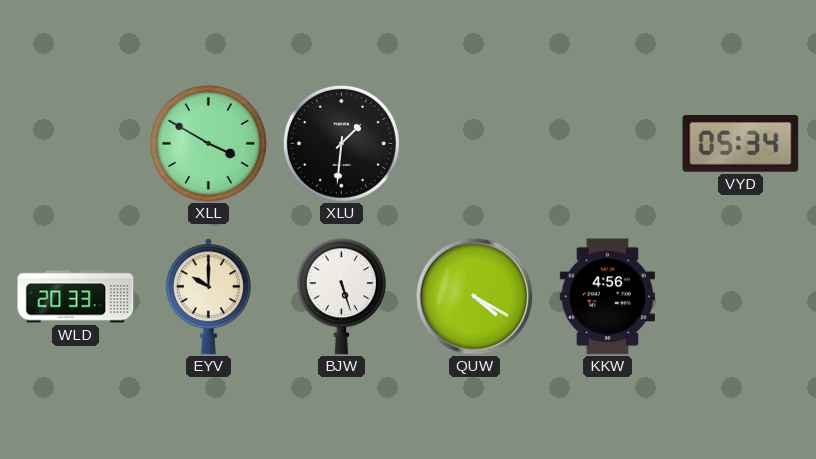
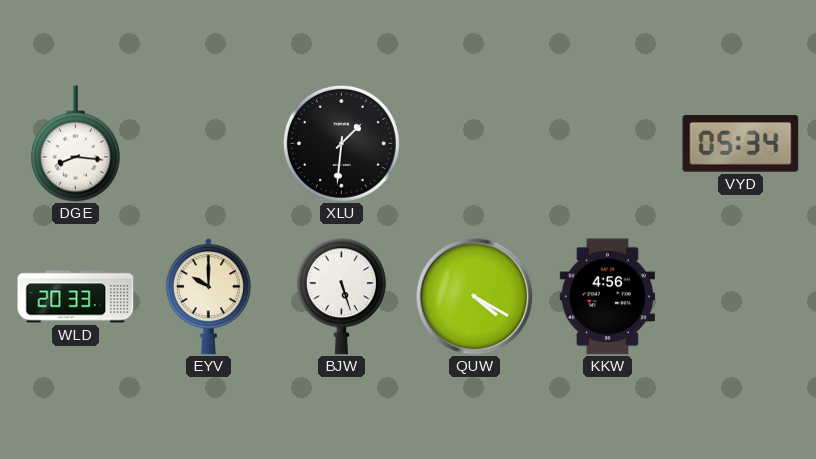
DGE: none -> 8:16
XLL: 3:50 -> none
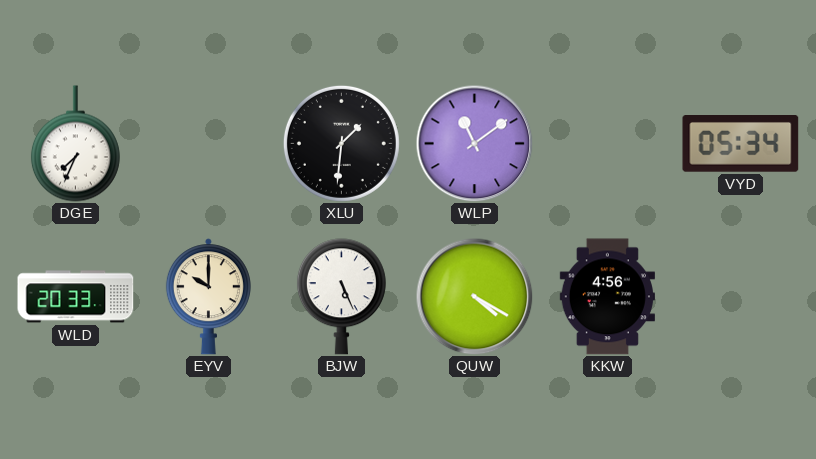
DGE: 8:16 -> 7:34
WLP: none -> 11:09
BJW: 5:27 -> 5:26
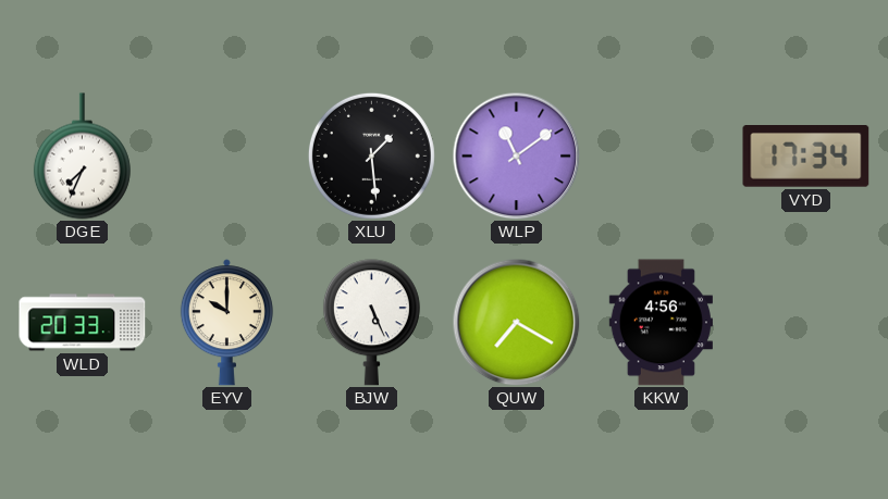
XLU: 1:31 -> 1:29
VYD: 05:34 -> 17:34
QUW: 4:20 -> 7:20
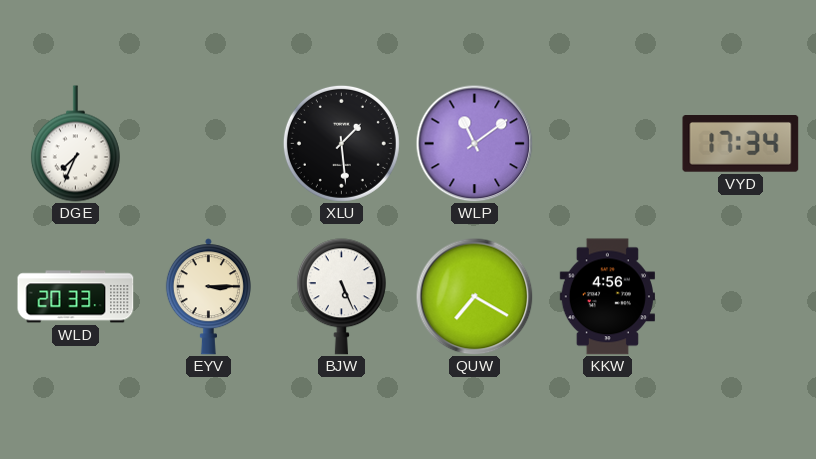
EYV: 10:00 -> 3:15
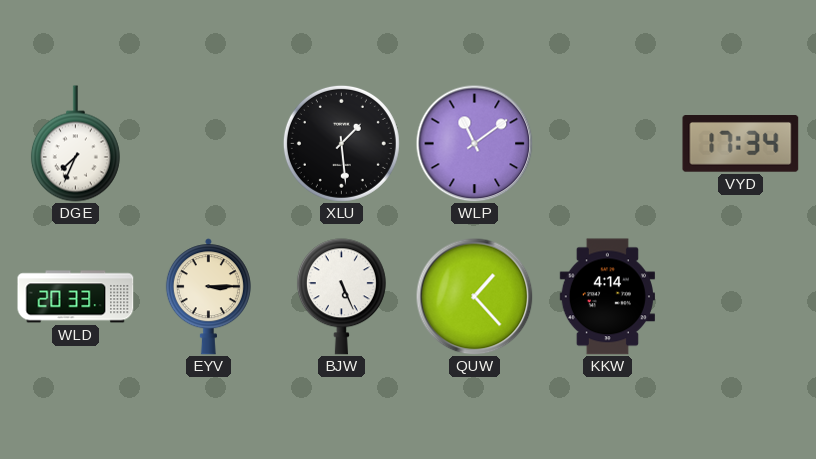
QUW: 7:20 -> 1:23
KKW: 4:56 -> 4:14
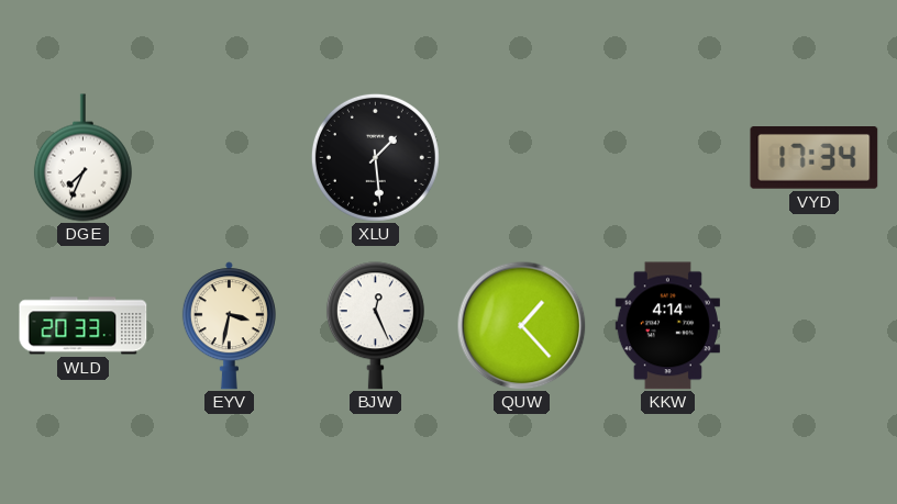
WLP: 11:09 -> none
EYV: 3:15 -> 3:32
BJW: 5:26 -> 12:26
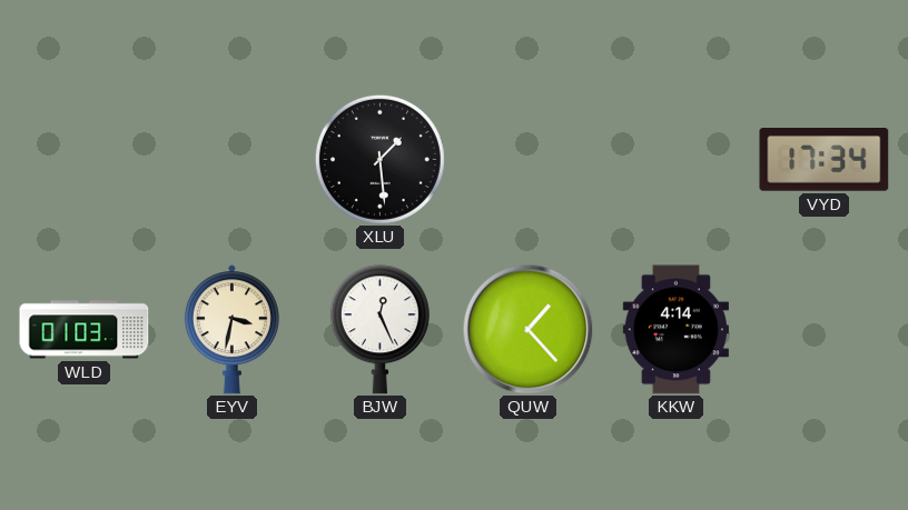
DGE: 7:34 -> none
WLD: 20:33 -> 01:03
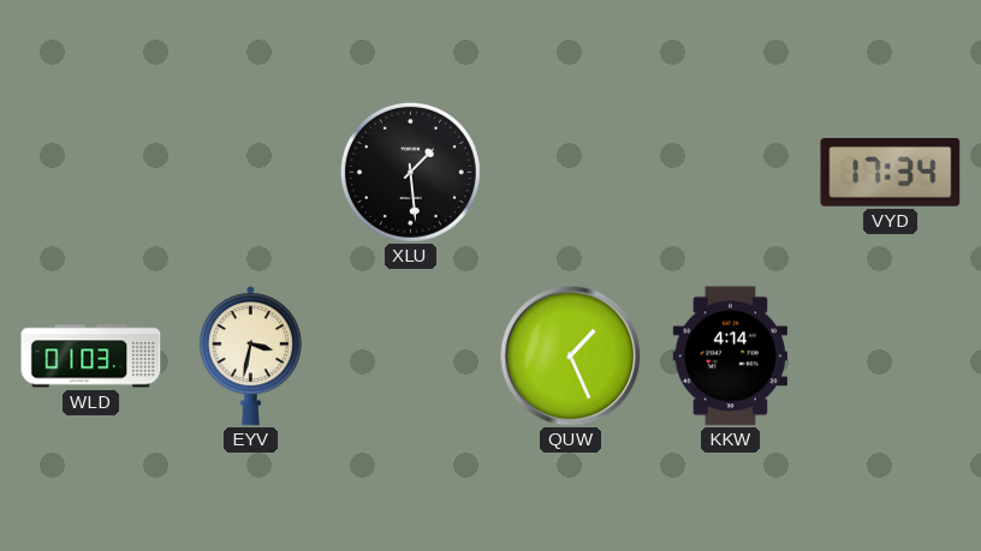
BJW: 12:26 -> none
QUW: 1:23 -> 1:26
